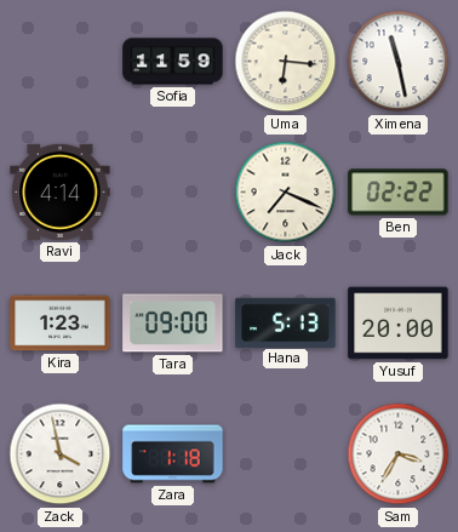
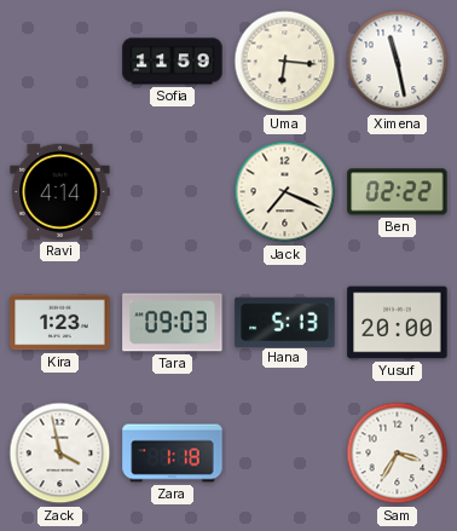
Tara: 09:00 -> 09:03
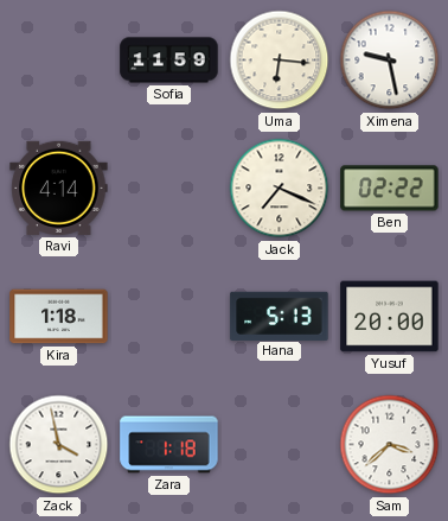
Ximena: 11:28 -> 9:28
Kira: 1:23 -> 1:18
Tara: 09:03 -> none
Sam: 3:35 -> 3:38
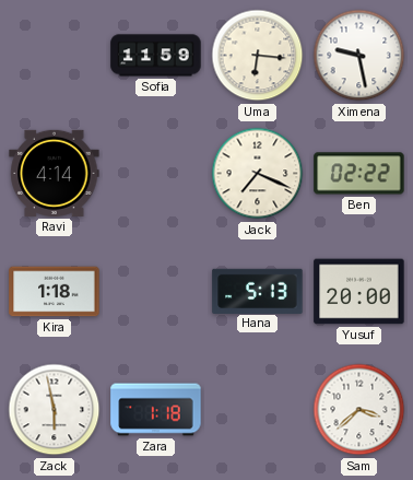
Zack: 3:58 -> 5:58
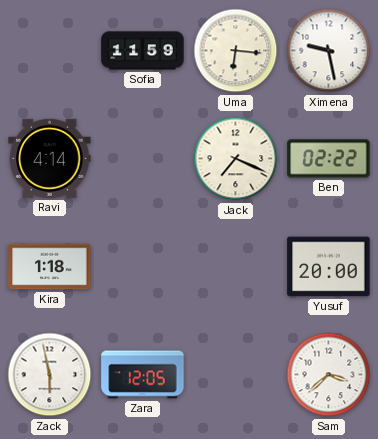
Hana: 5:13 -> none
Zara: 1:18 -> 12:05
